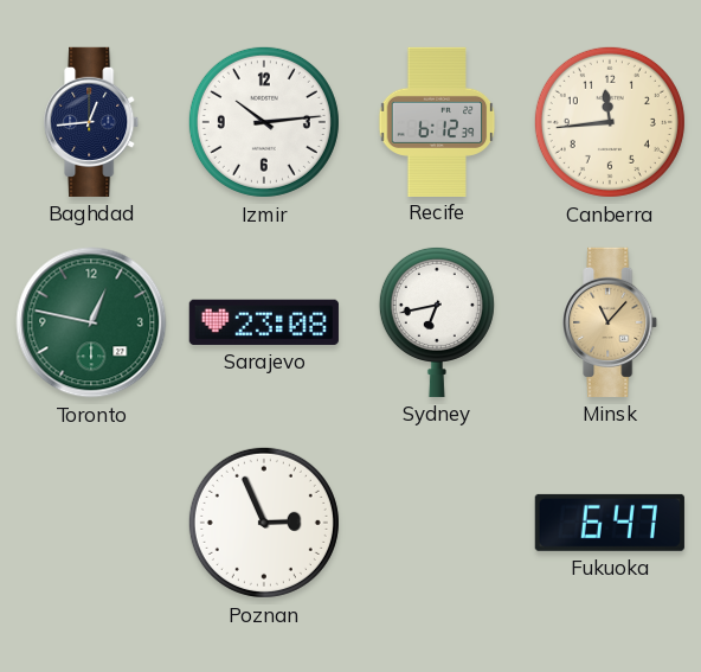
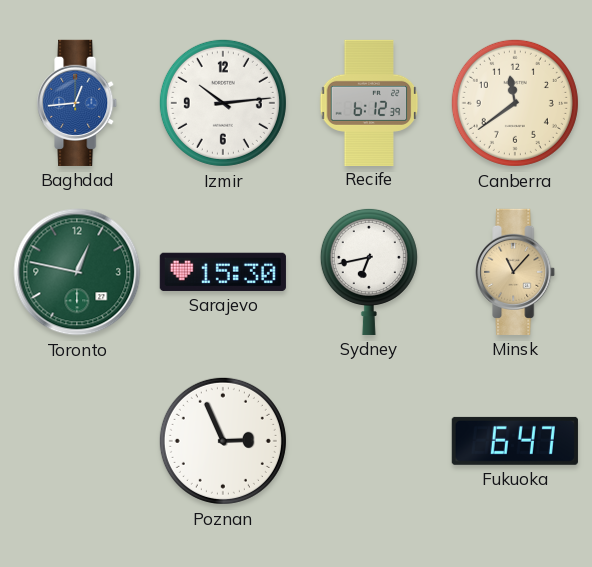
Baghdad dial: navy -> blue
Canberra: 11:44 -> 11:39
Sarajevo: 23:08 -> 15:30
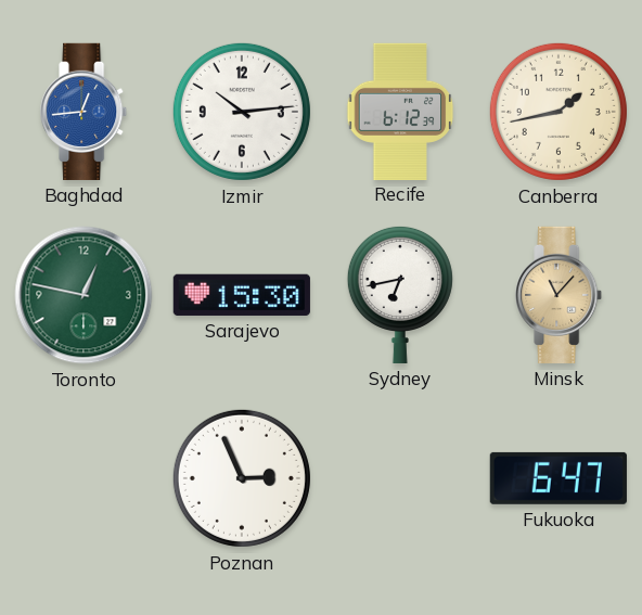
Canberra: 11:39 -> 1:43
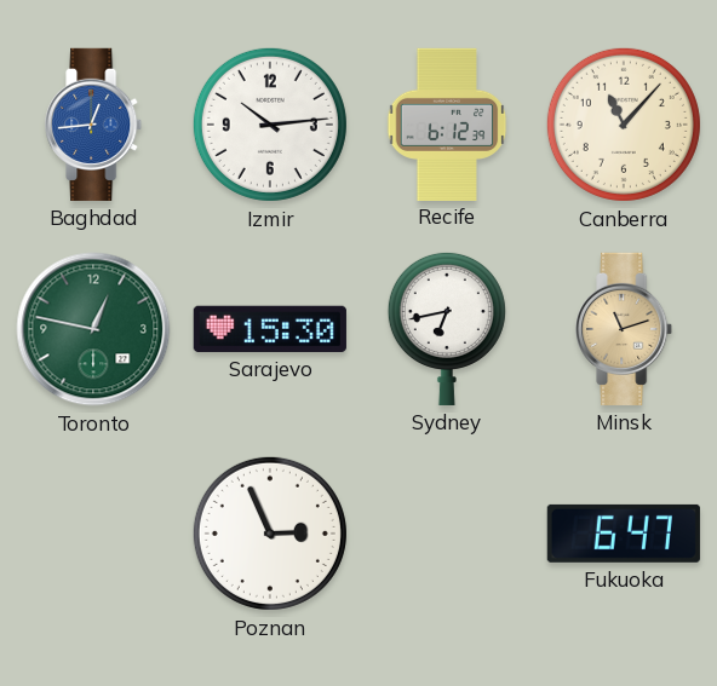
Canberra: 1:43 -> 11:07
Minsk: 11:07 -> 11:12
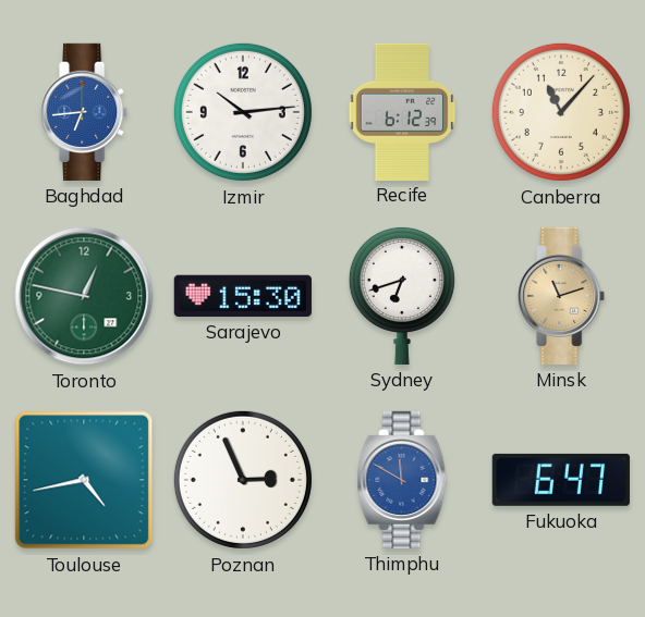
Baghdad: 12:44 -> 6:44
Sydney: 6:43 -> 6:42
Toulouse: none -> 4:43
Thimphu: none -> 11:50
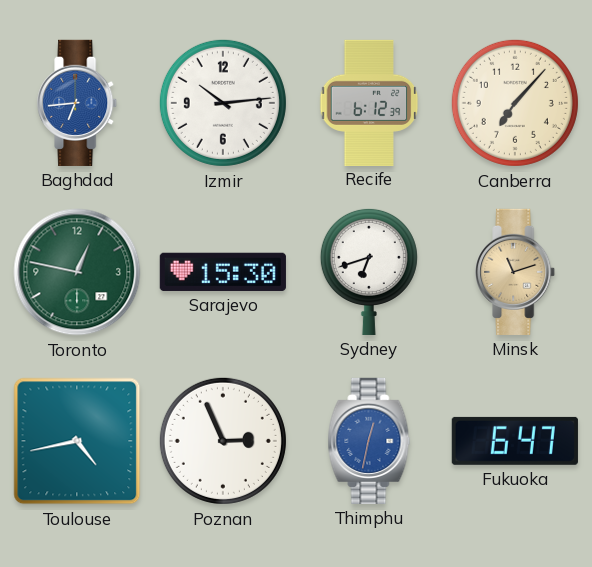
Canberra: 11:07 -> 7:07
Thimphu: 11:50 -> 12:32
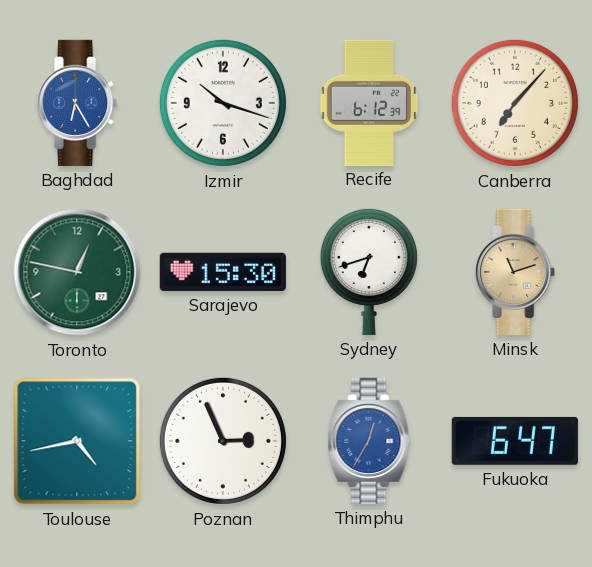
Baghdad: 6:44 -> 6:25
Izmir: 10:14 -> 10:18
Thimphu: 12:32 -> 12:35
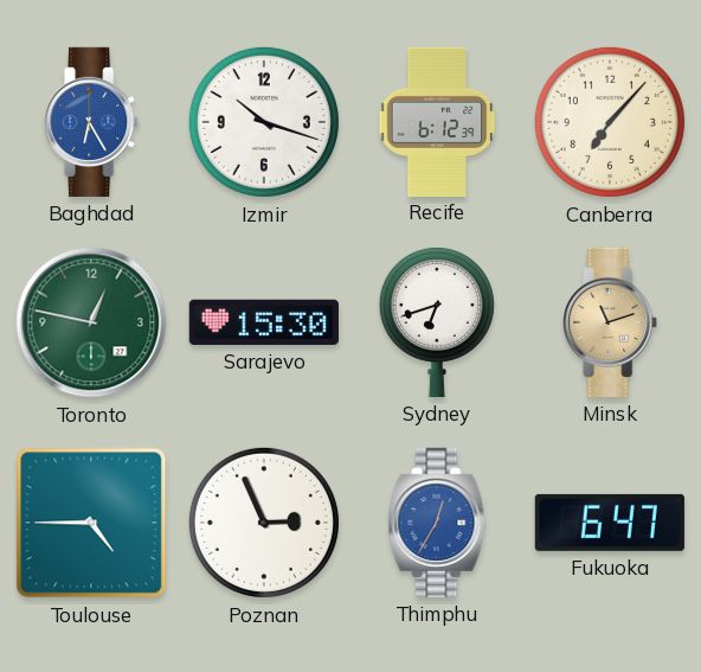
Toulouse: 4:43 -> 4:45
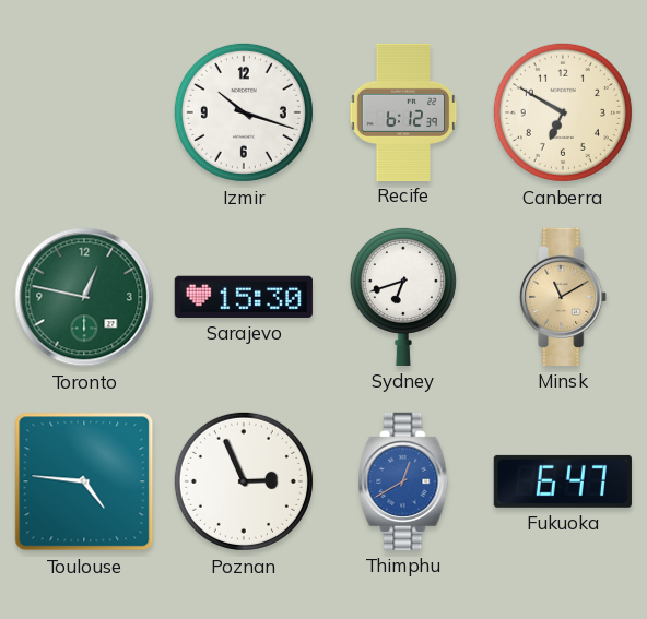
Baghdad: 6:25 -> none
Canberra: 7:07 -> 6:50
Minsk: 11:12 -> 11:10
Toulouse: 4:45 -> 4:46
Thimphu: 12:35 -> 12:40
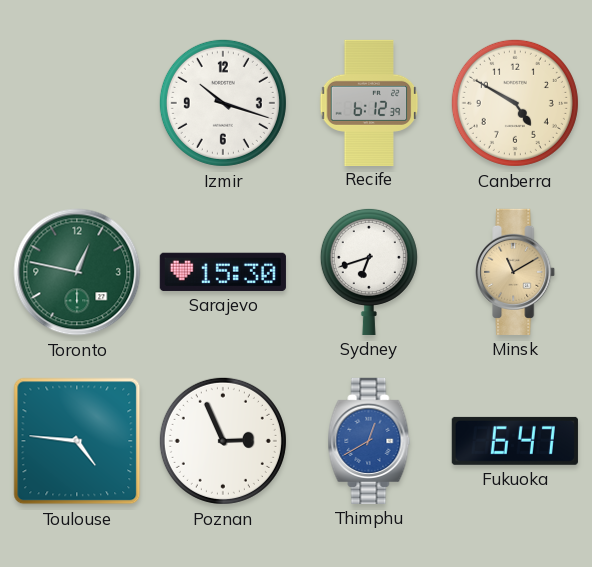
Canberra: 6:50 -> 4:50
